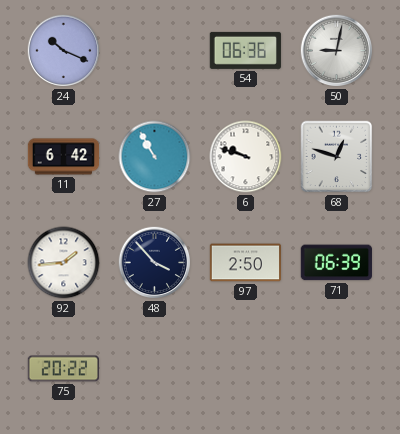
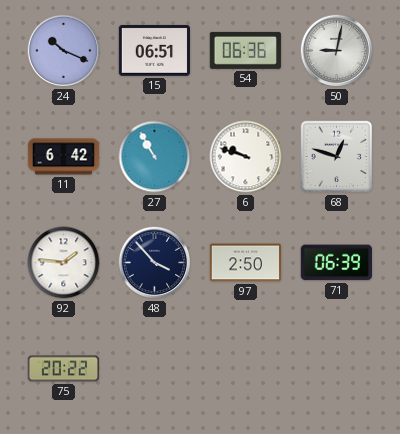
15: none -> 06:51
92: 1:44 -> 1:46
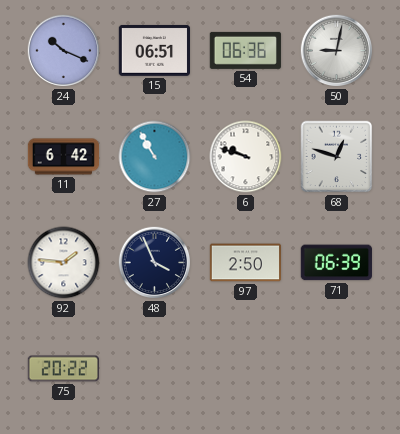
48: 3:53 -> 3:56
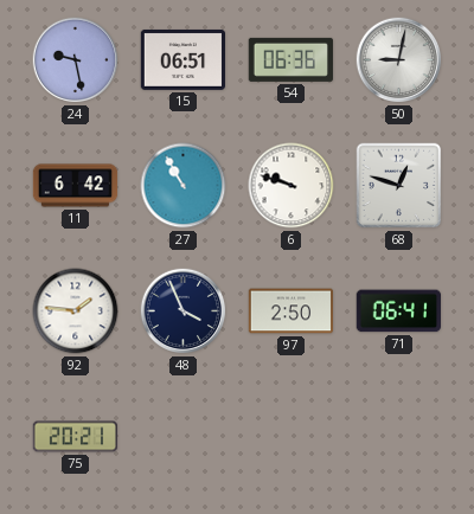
24: 10:19 -> 9:28
71: 06:39 -> 06:41
75: 20:22 -> 20:21
